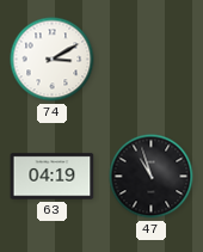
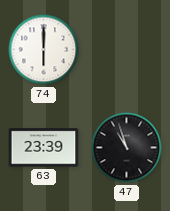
74: 3:10 -> 6:00
63: 04:19 -> 23:39
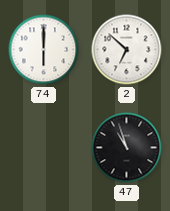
2: none -> 6:52
63: 23:39 -> none
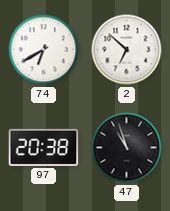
74: 6:00 -> 6:40
97: none -> 20:38
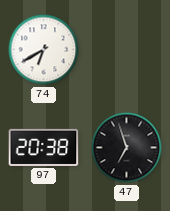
2: 6:52 -> none
47: 10:57 -> 6:57
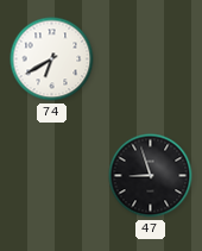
97: 20:38 -> none
47: 6:57 -> 8:57
